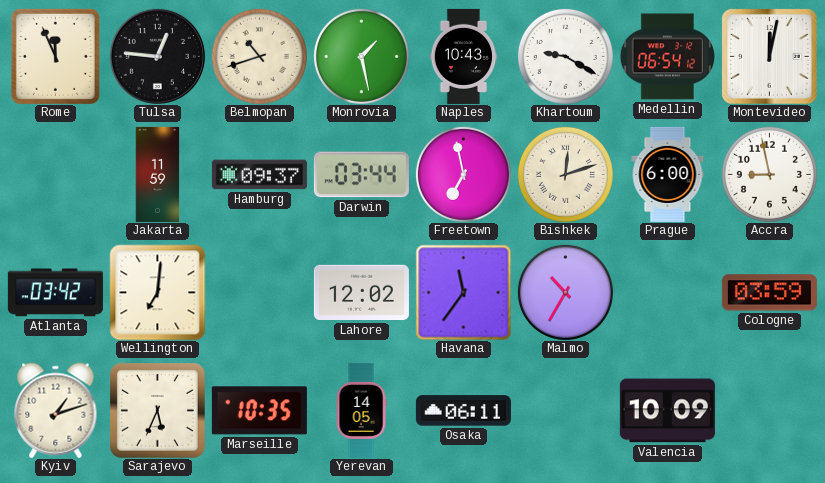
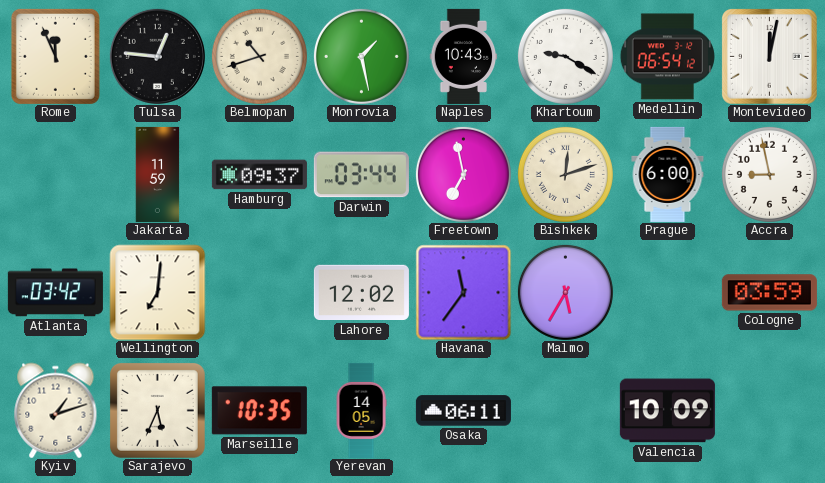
Malmo: 10:35 -> 5:35
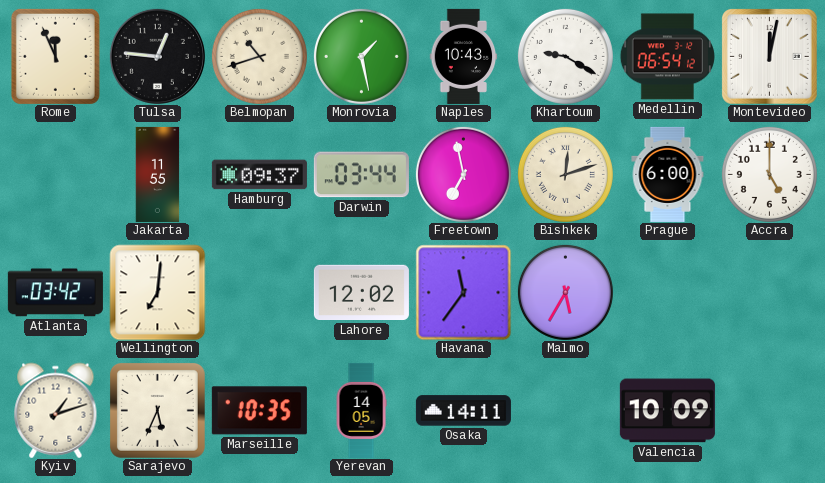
Jakarta: 11:59 -> 11:55
Accra: 8:58 -> 5:00
Cologne: 03:59 -> none
Osaka: 06:11 -> 14:11
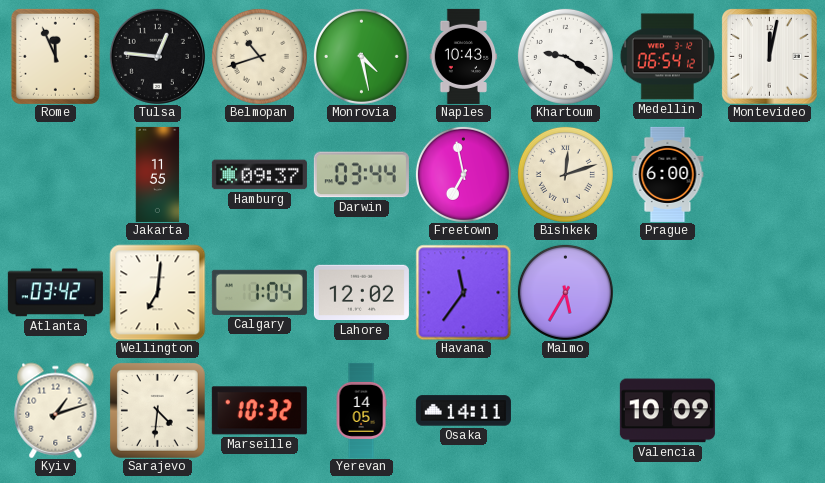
Monrovia: 1:28 -> 4:28
Accra: 5:00 -> none
Calgary: none -> 1:04
Sarajevo: 5:34 -> 4:31
Marseille: 10:35 -> 10:32
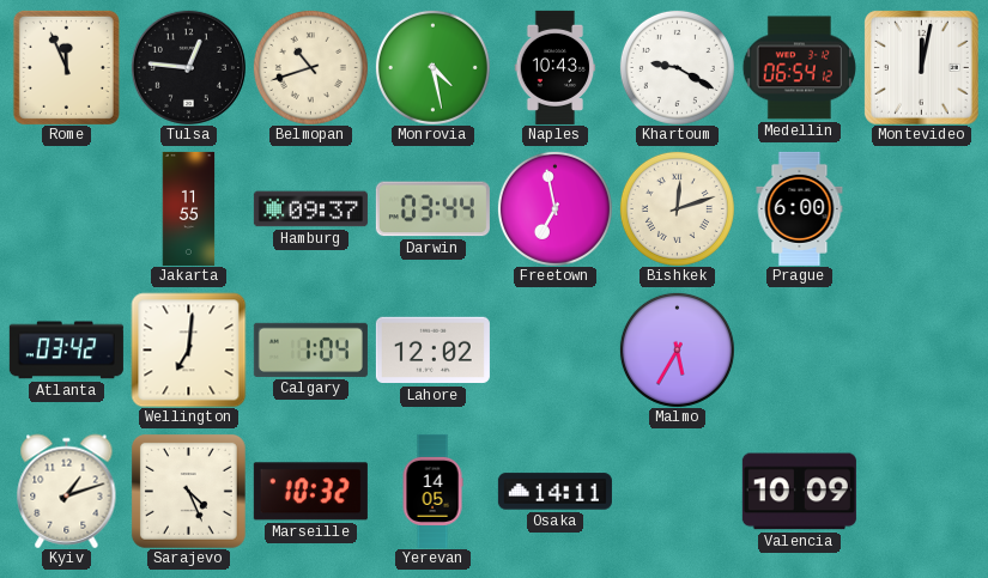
Havana: 11:36 -> none
Sarajevo: 4:31 -> 4:26
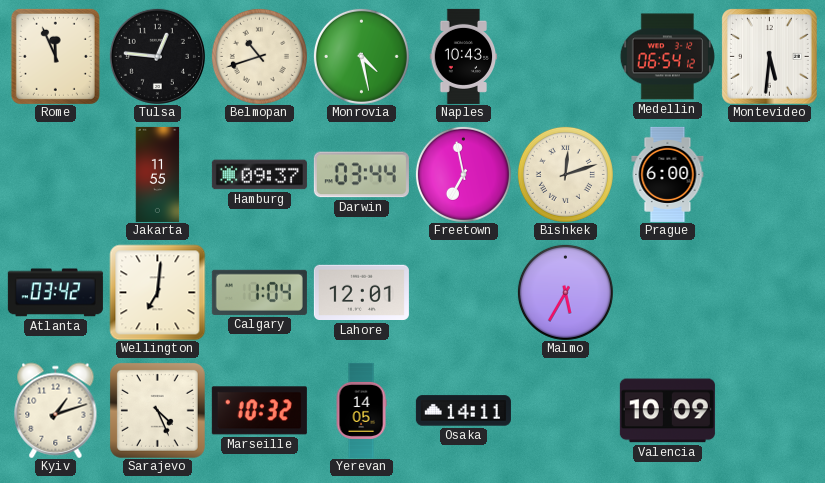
Khartoum: 9:20 -> none
Montevideo: 12:02 -> 5:31
Lahore: 12:02 -> 12:01
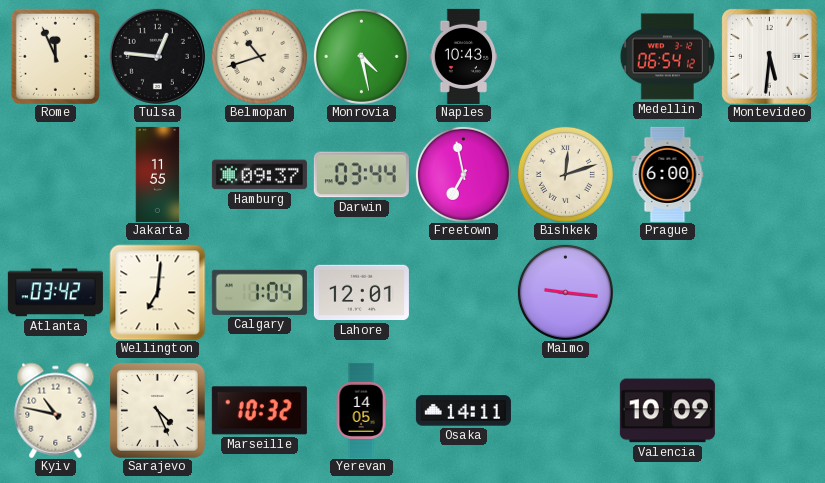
Malmo: 5:35 -> 9:16
Kyiv: 1:12 -> 10:47
